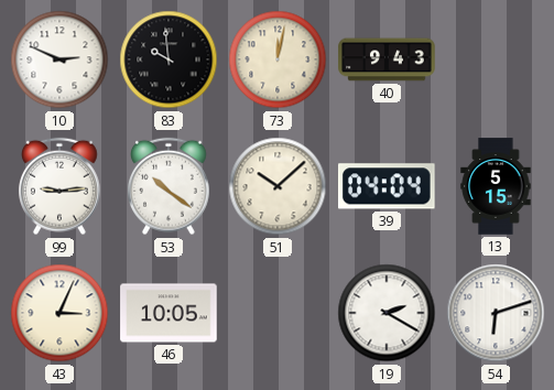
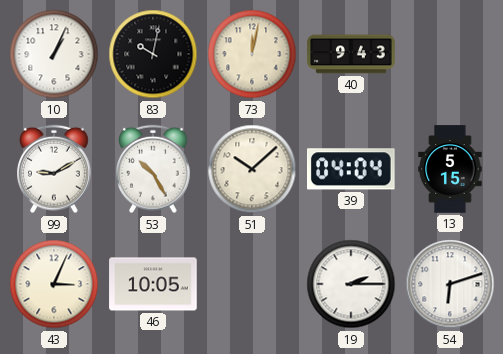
10: 2:49 -> 1:04
83: 9:59 -> 10:02
99: 9:14 -> 9:10
53: 10:21 -> 10:25
19: 2:20 -> 2:15
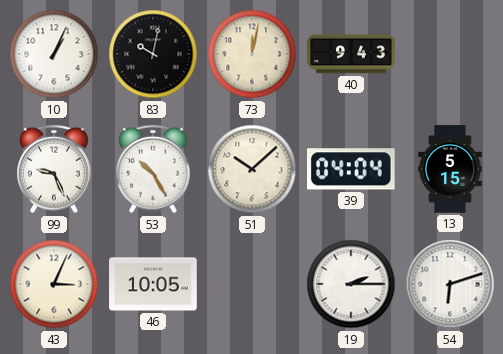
99: 9:10 -> 9:26
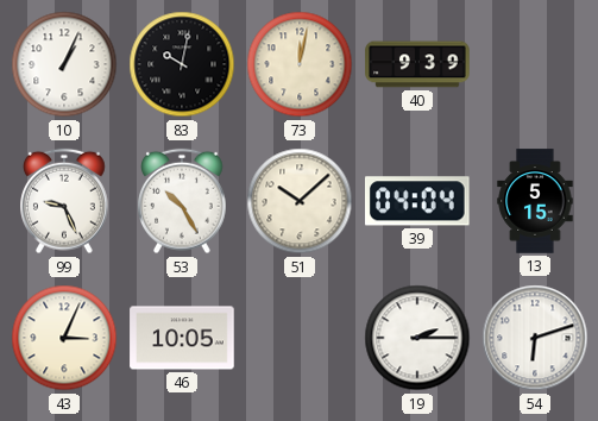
40: 9:43 -> 9:39
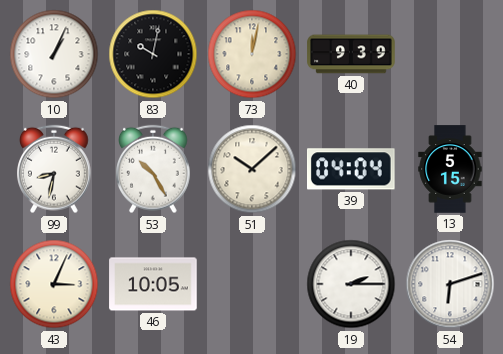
99: 9:26 -> 8:32
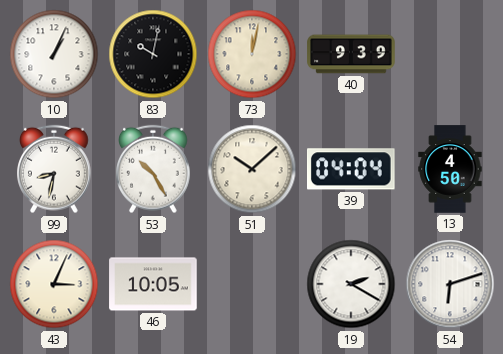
13: 5:15 -> 4:50
19: 2:15 -> 2:20
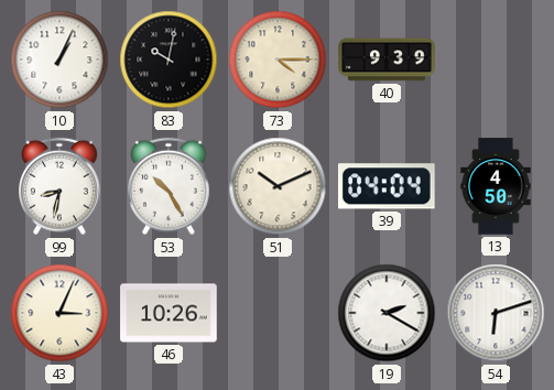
73: 12:02 -> 4:15
51: 10:08 -> 10:11
46: 10:05 -> 10:26
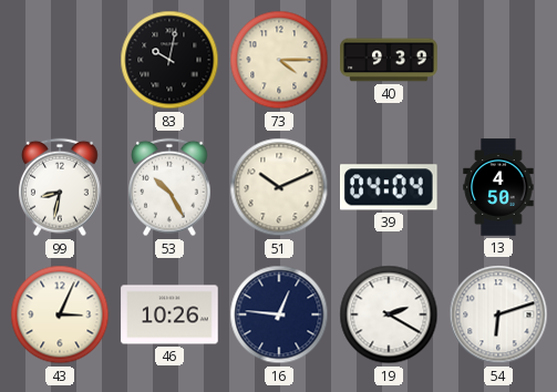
10: 1:04 -> none
16: none -> 12:46
